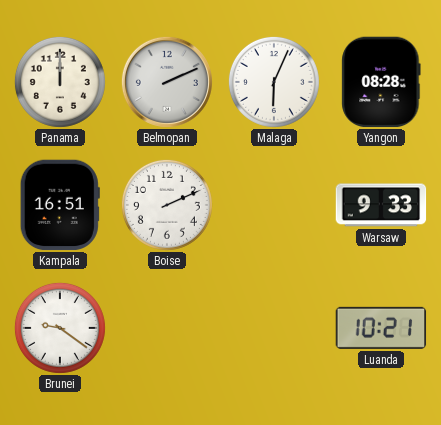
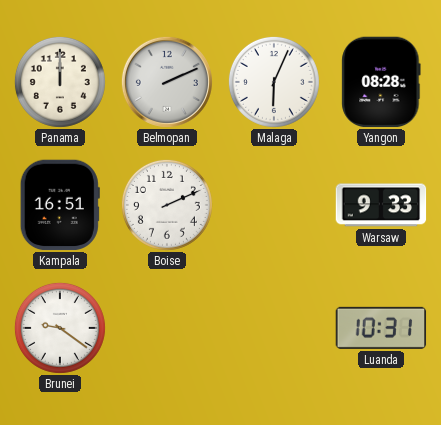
Luanda: 10:21 -> 10:31
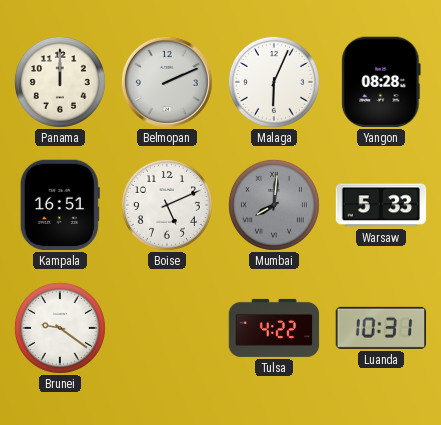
Boise: 2:11 -> 5:11
Mumbai: none -> 8:01
Warsaw: 9:33 -> 5:33
Tulsa: none -> 4:22
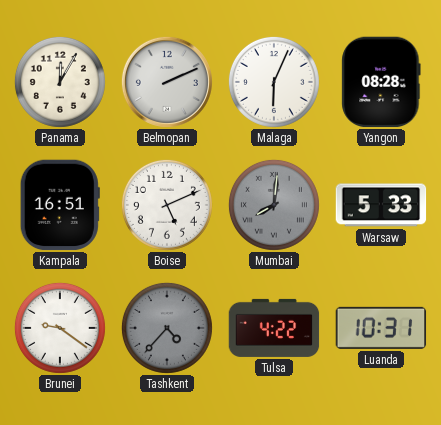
Panama: 12:00 -> 12:05
Tashkent: none -> 4:37
